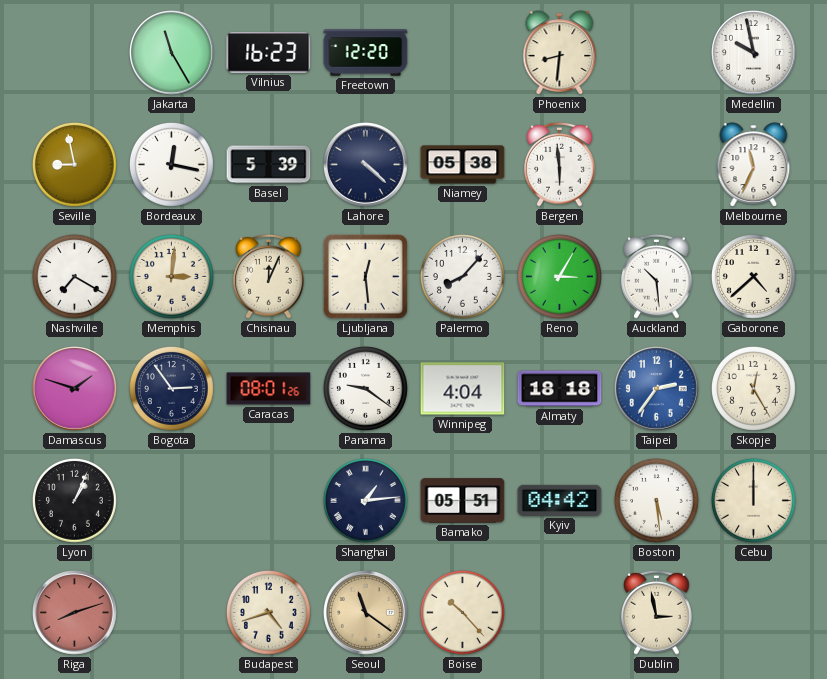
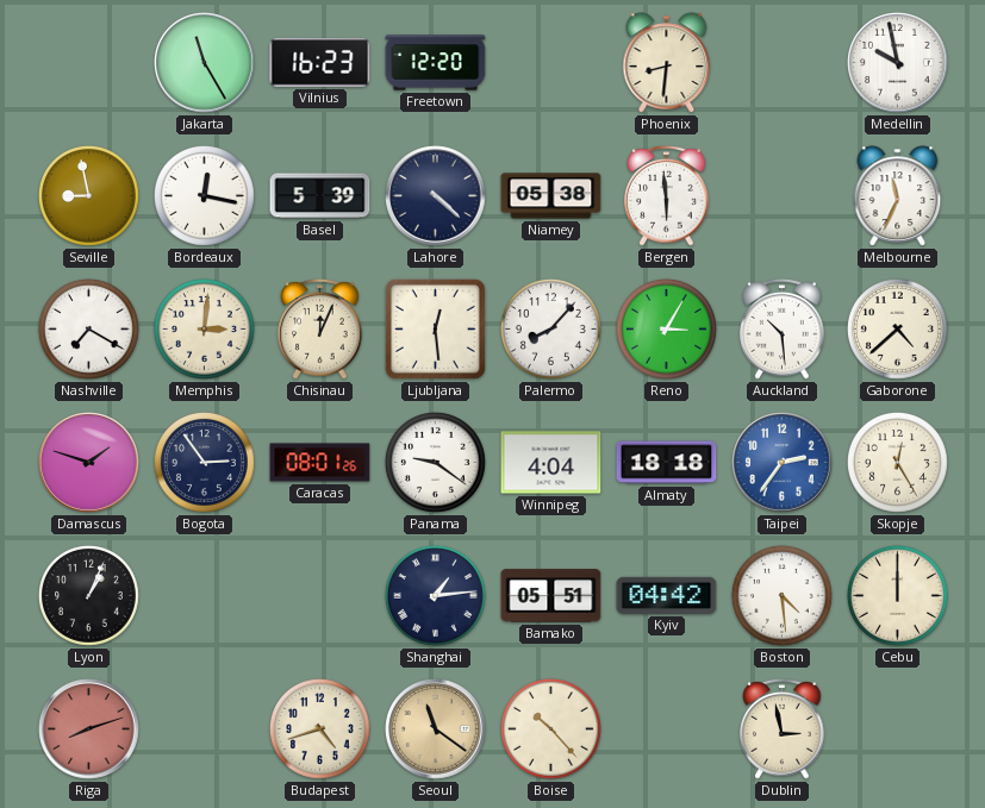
Boston: 5:29 -> 4:29
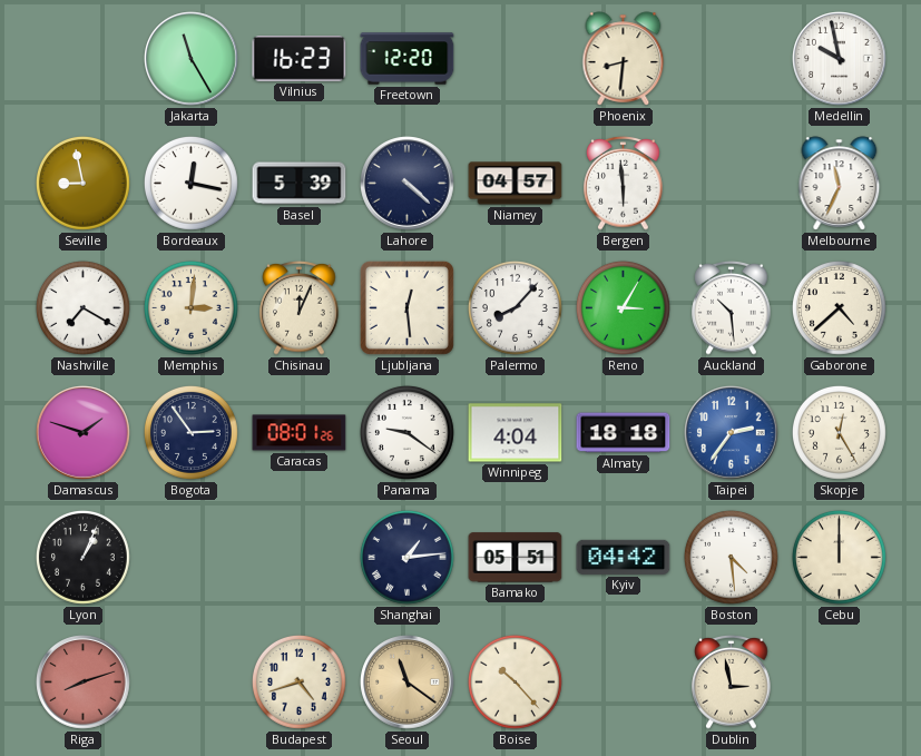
Niamey: 05:38 -> 04:57
